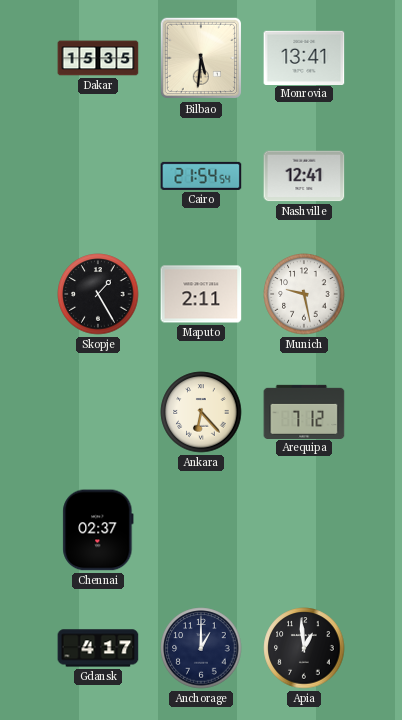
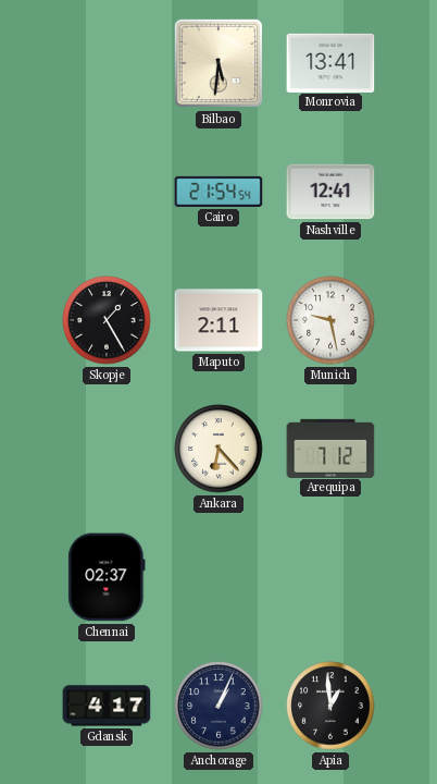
Dakar: 15:35 -> none
Anchorage: 1:00 -> 1:04
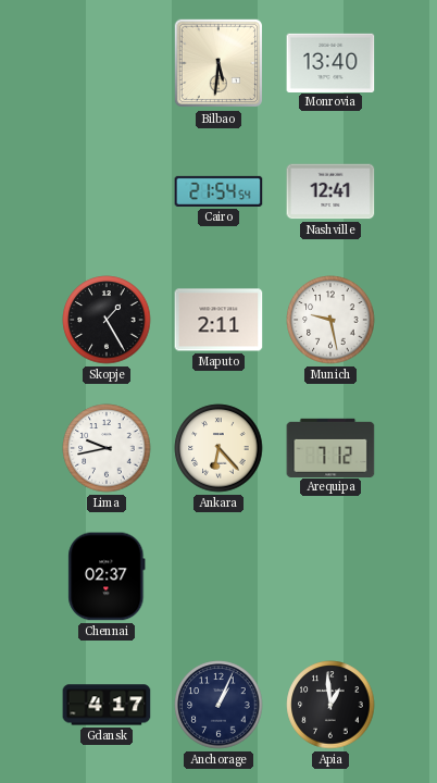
Monrovia: 13:41 -> 13:40
Lima: none -> 9:43
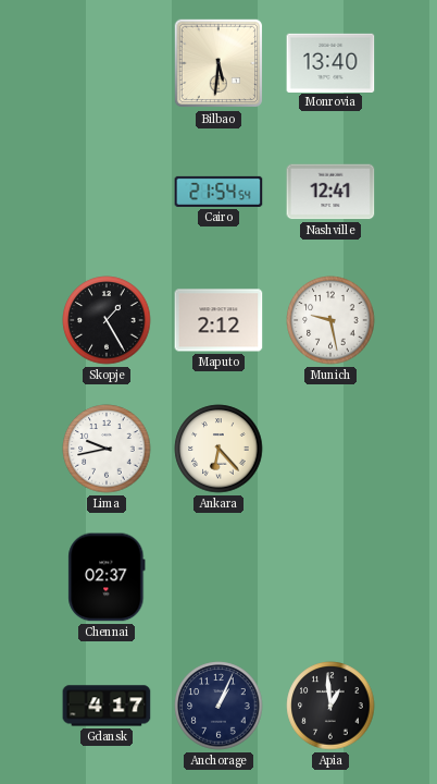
Maputo: 2:11 -> 2:12
Arequipa: 7:12 -> none
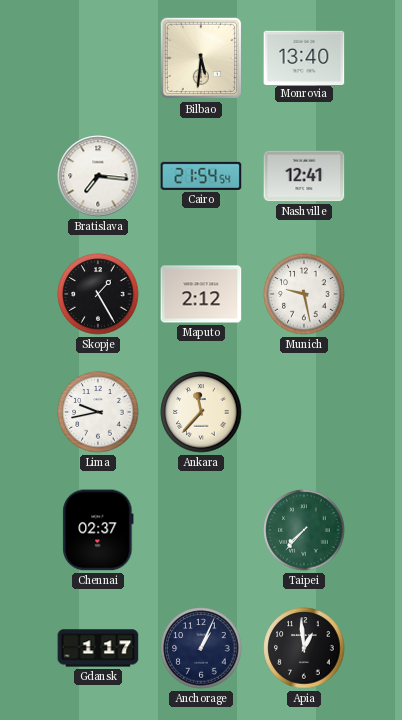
Bratislava: none -> 7:16
Ankara: 6:23 -> 11:37
Taipei: none -> 7:37
Gdansk: 4:17 -> 1:17
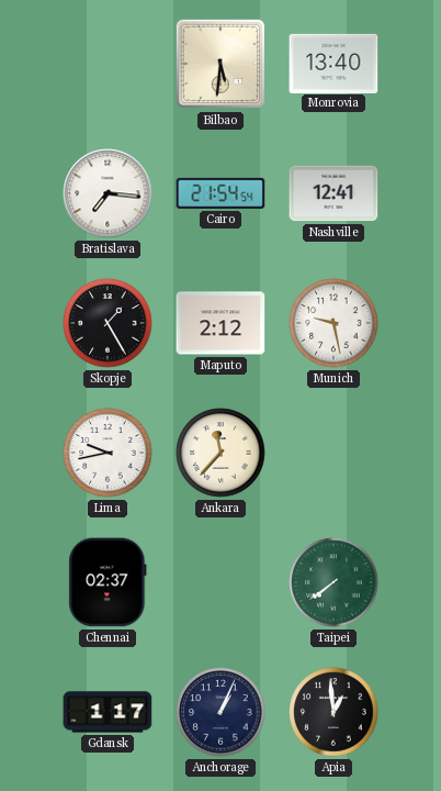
Taipei: 7:37 -> 7:39
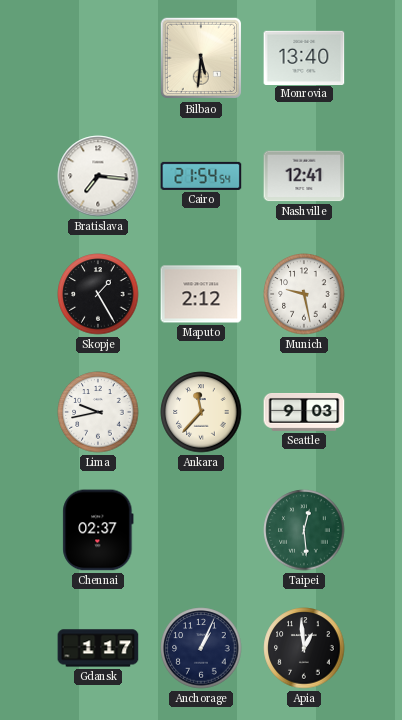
Seattle: none -> 9:03
Taipei: 7:39 -> 12:29
